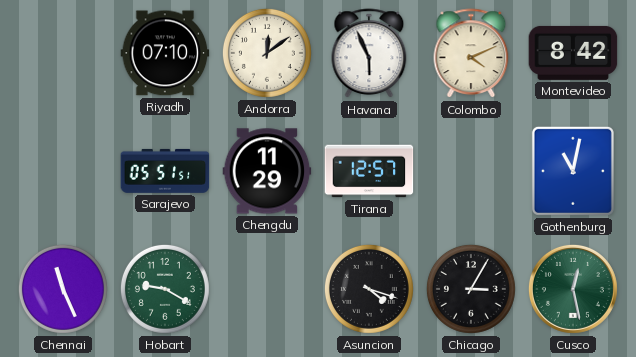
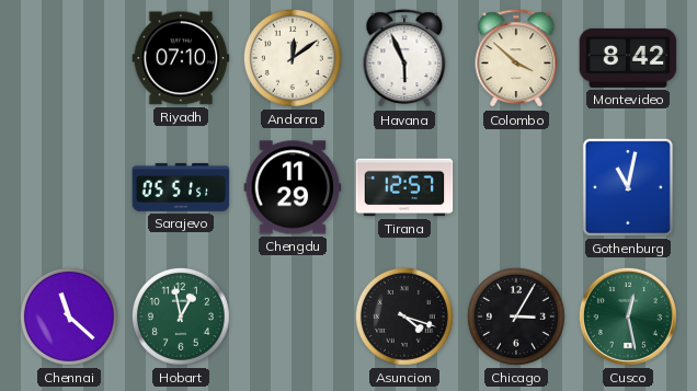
Colombo: 4:11 -> 3:52
Chennai: 11:26 -> 11:22
Hobart: 9:20 -> 12:58
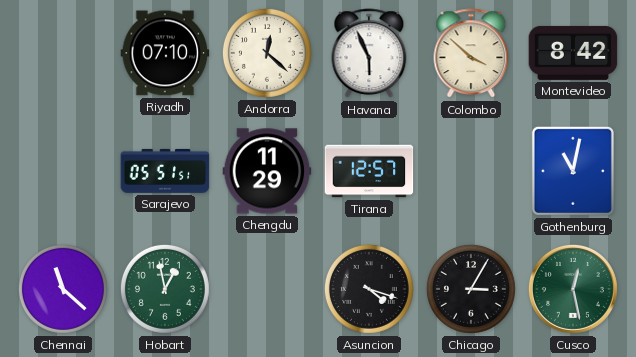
Andorra: 12:09 -> 12:22
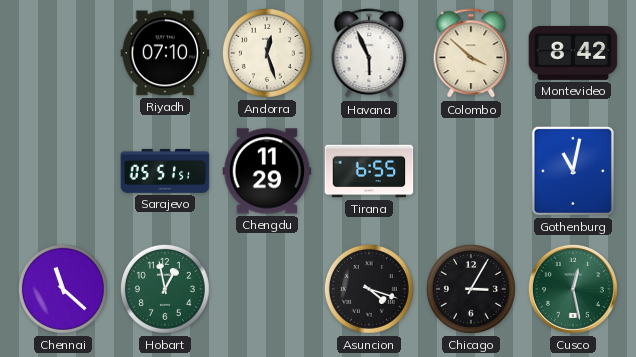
Andorra: 12:22 -> 12:27
Tirana: 12:57 -> 6:55
